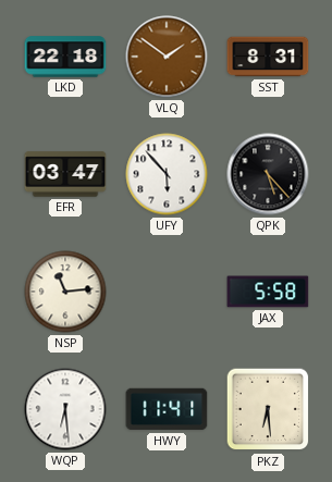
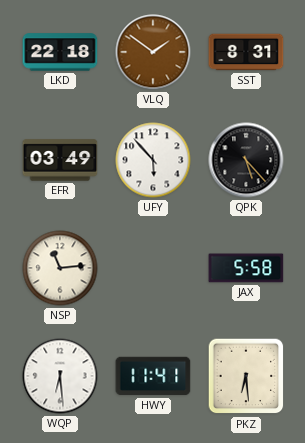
EFR: 03:47 -> 03:49
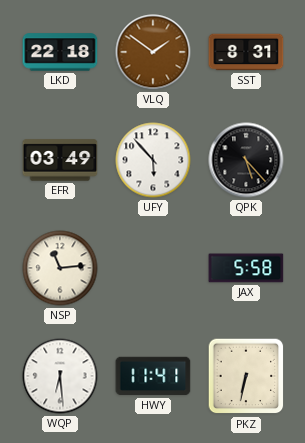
PKZ: 6:29 -> 6:32
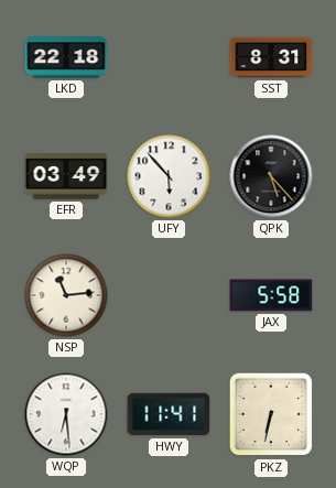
VLQ: 1:51 -> none
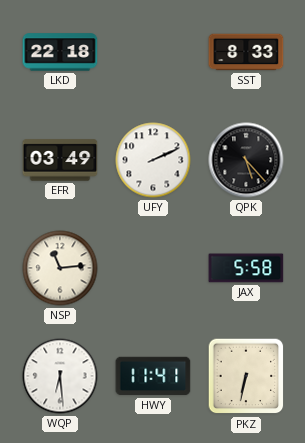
SST: 8:31 -> 8:33
UFY: 5:53 -> 2:11
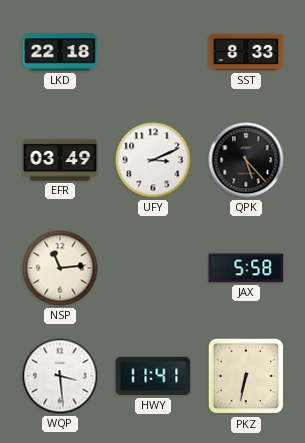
UFY: 2:11 -> 3:11
WQP: 6:29 -> 3:29
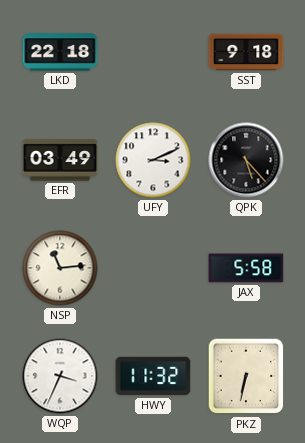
SST: 8:33 -> 9:18
WQP: 3:29 -> 3:34
HWY: 11:41 -> 11:32
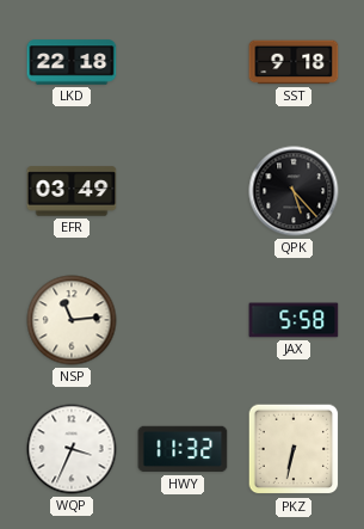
UFY: 3:11 -> none
